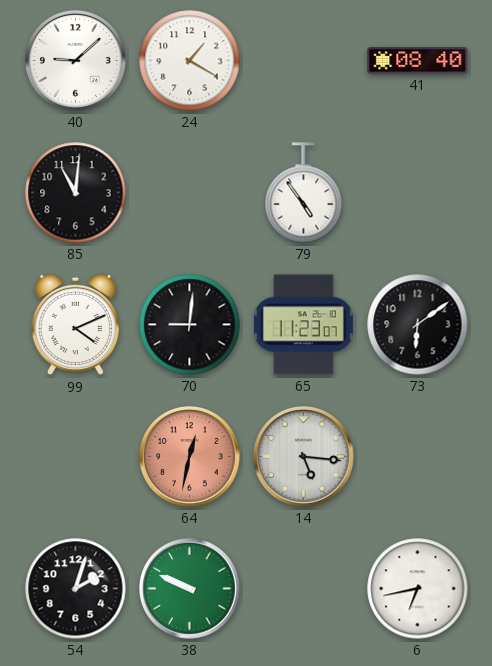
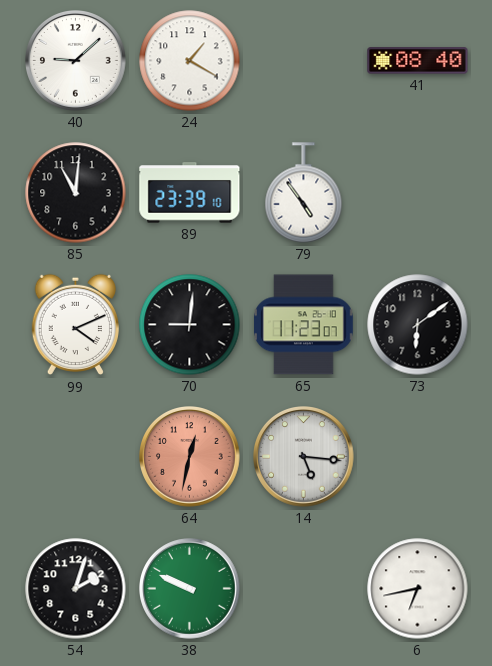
89: none -> 23:39
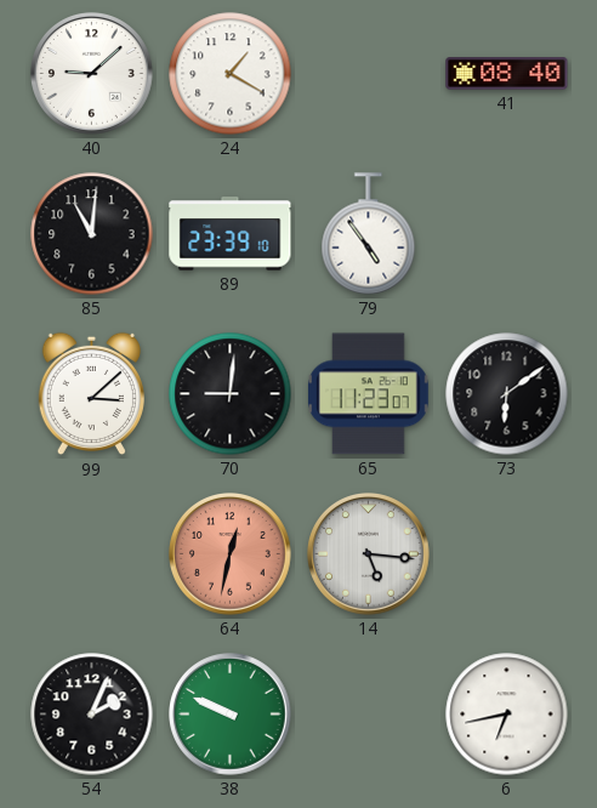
99: 4:11 -> 3:08
54: 2:03 -> 2:04
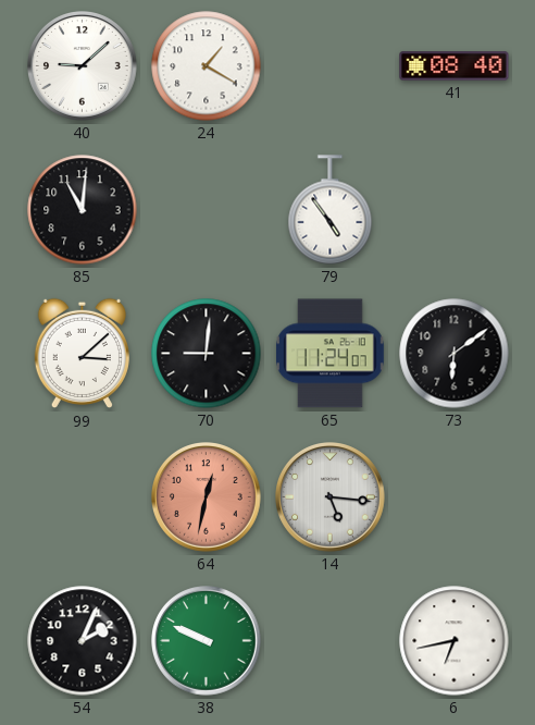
89: 23:39 -> none
65: 11:23 -> 11:24
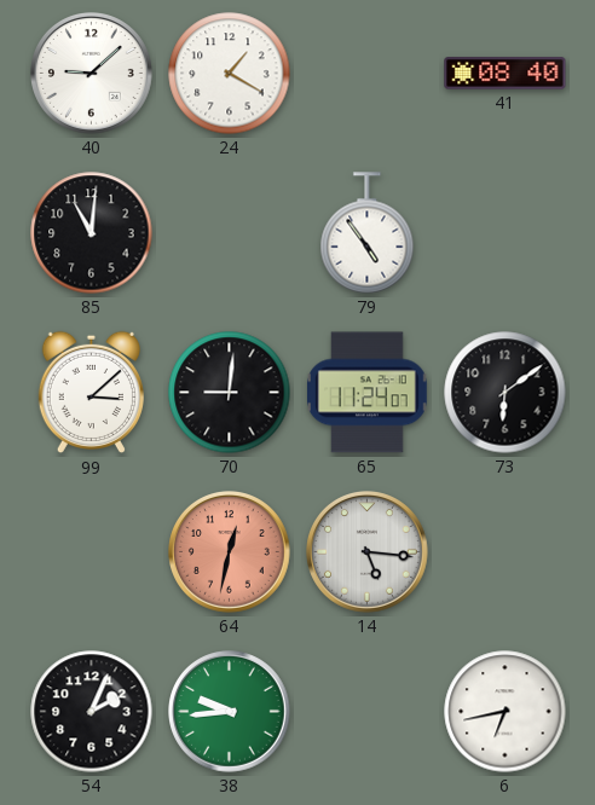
38: 9:49 -> 9:44
